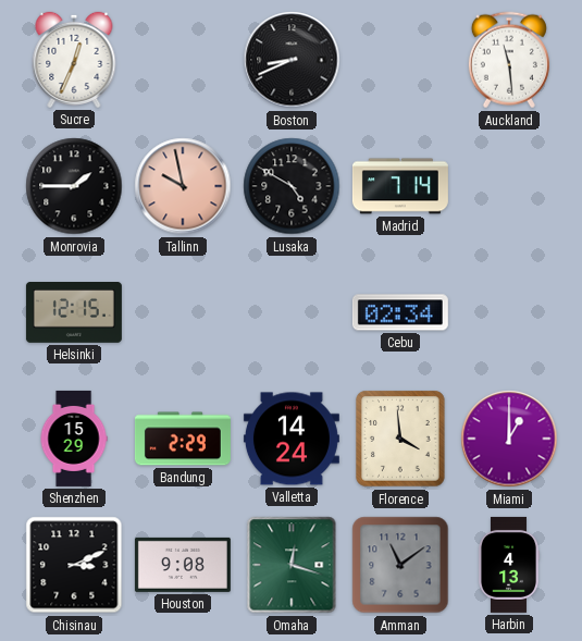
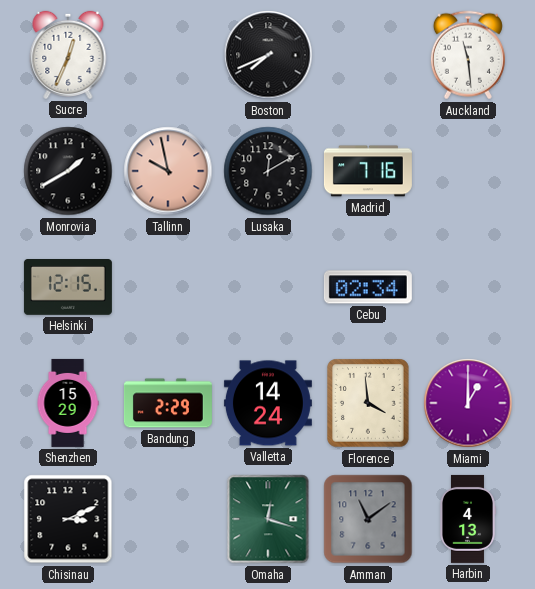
Boston: 8:41 -> 7:41
Monrovia: 1:45 -> 1:40
Lusaka: 4:50 -> 12:10
Madrid: 7:14 -> 7:16
Houston: 9:08 -> none
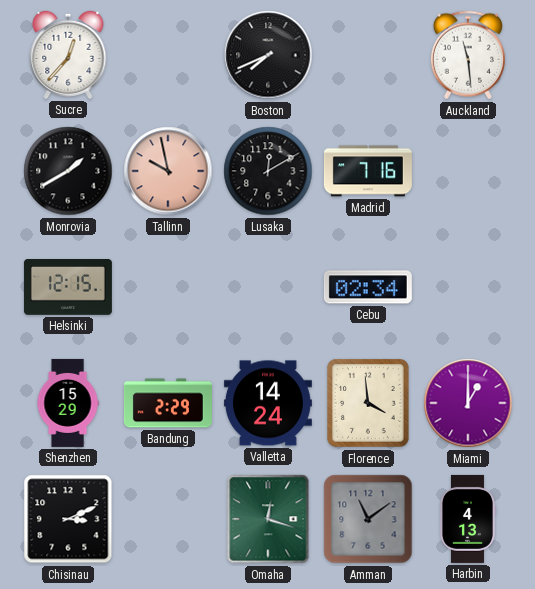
Sucre: 12:34 -> 12:37
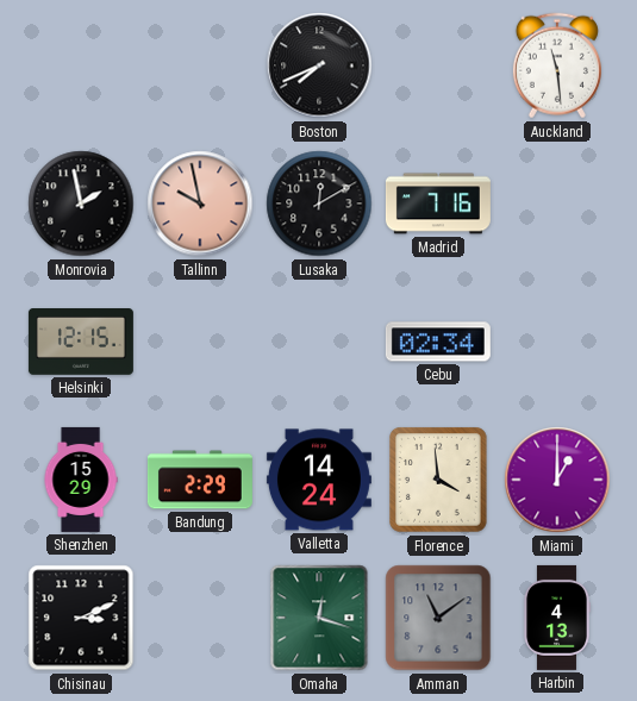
Sucre: 12:37 -> none
Monrovia: 1:40 -> 1:58
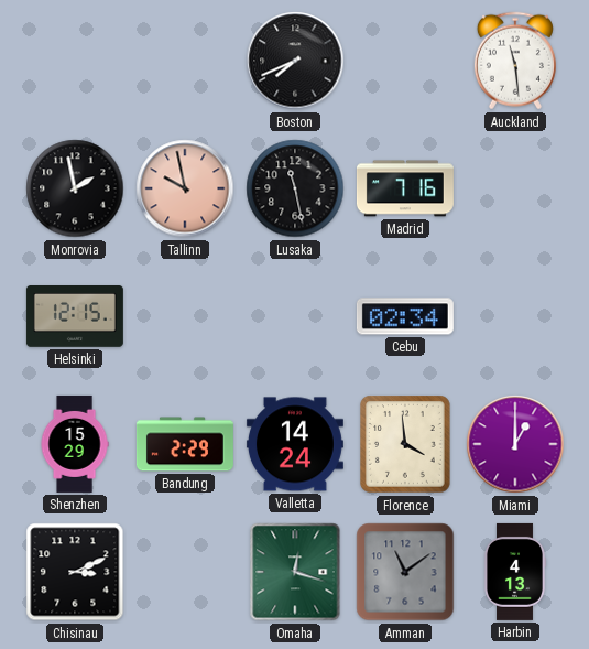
Lusaka: 12:10 -> 11:28
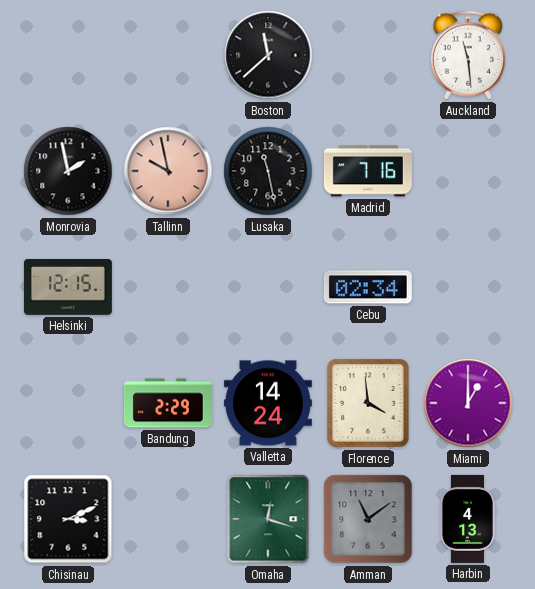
Boston: 7:41 -> 11:38
Shenzhen: 15:29 -> none
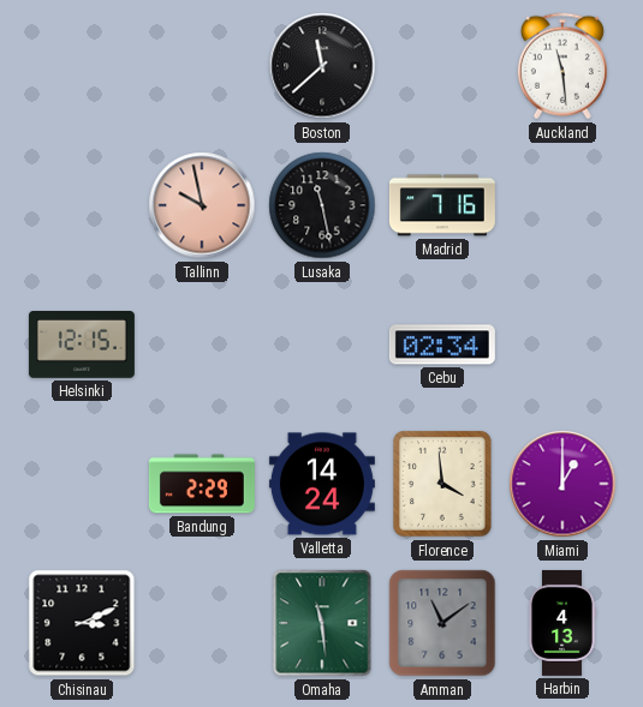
Monrovia: 1:58 -> none
Omaha: 12:18 -> 11:29
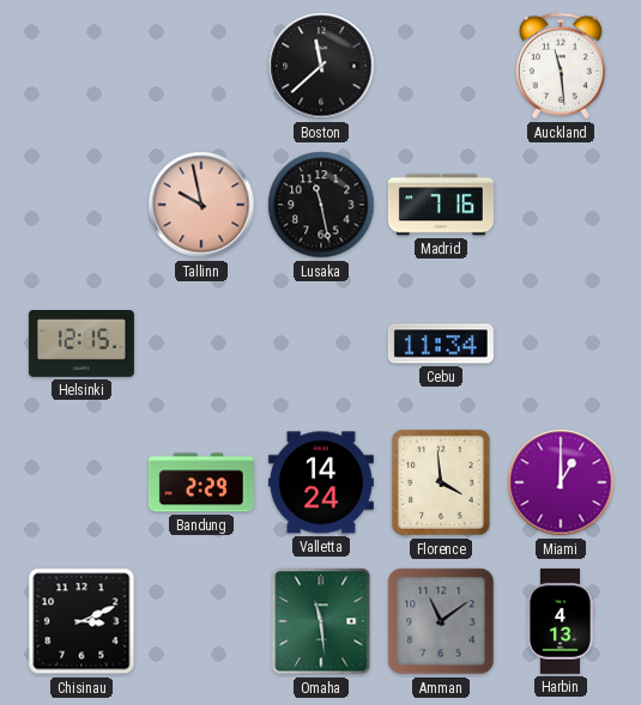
Cebu: 02:34 -> 11:34
